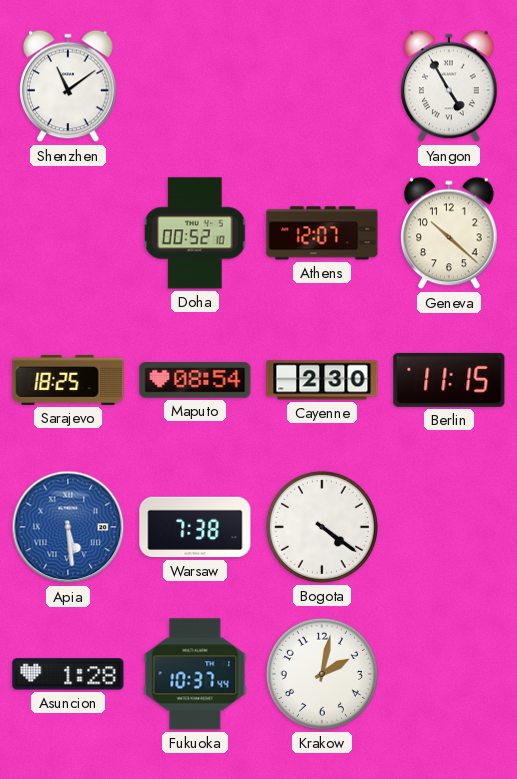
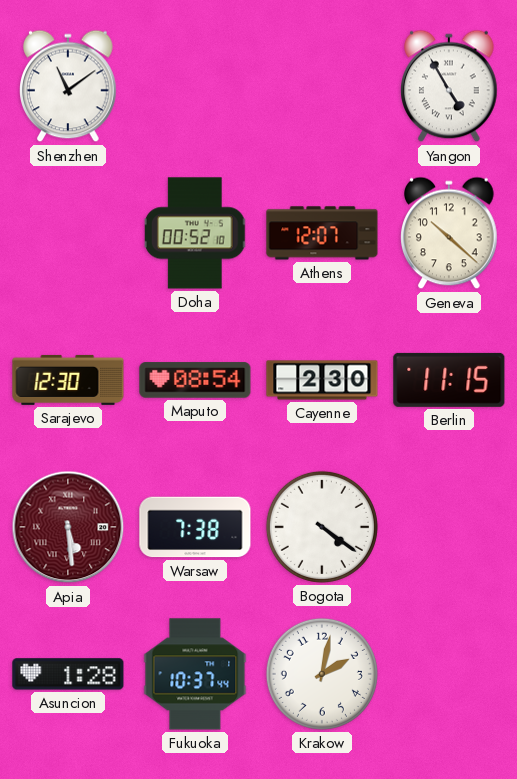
Sarajevo: 18:25 -> 12:30
Apia dial: blue -> burgundy
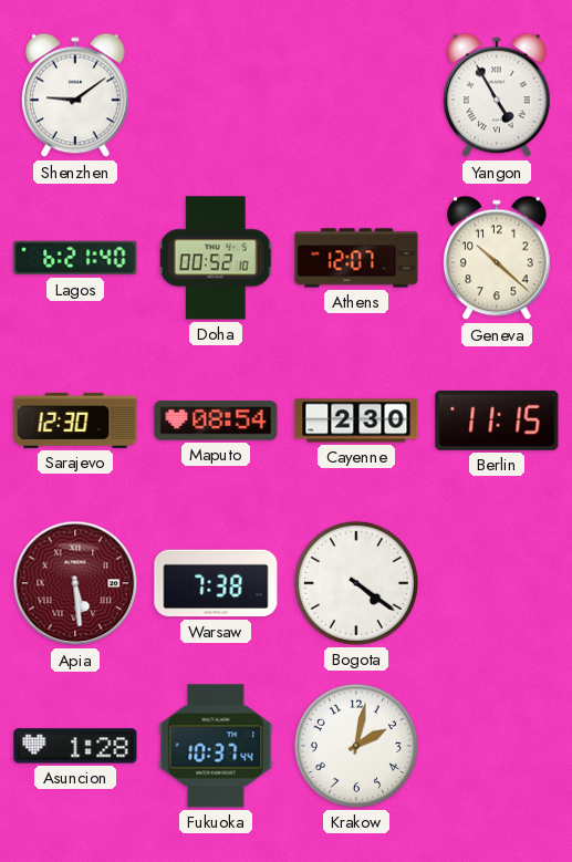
Shenzhen: 11:09 -> 9:09
Lagos: none -> 6:21
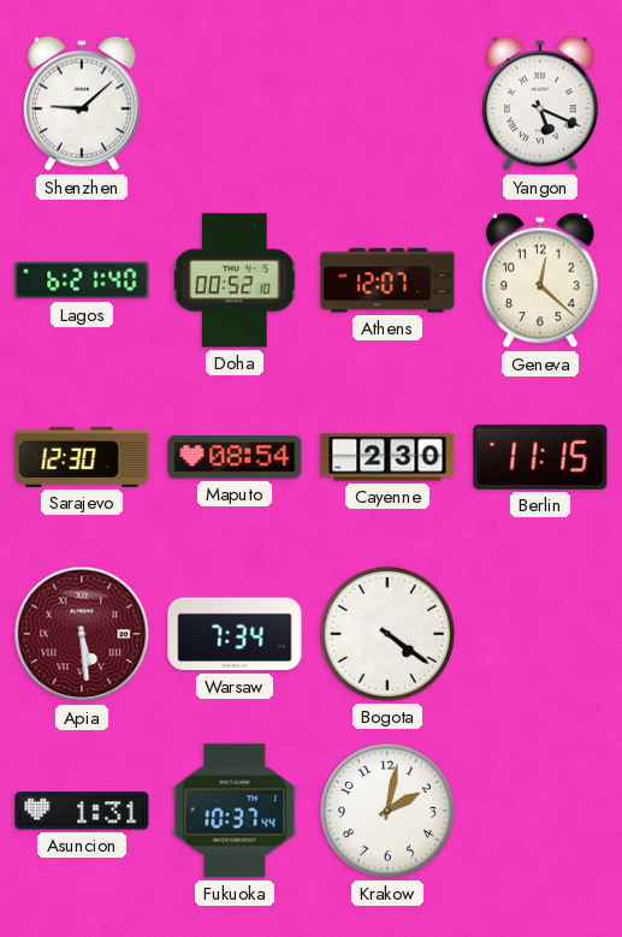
Shenzhen: 9:09 -> 9:08
Yangon: 4:55 -> 5:19
Geneva: 10:22 -> 12:22
Warsaw: 7:38 -> 7:34
Asuncion: 1:28 -> 1:31
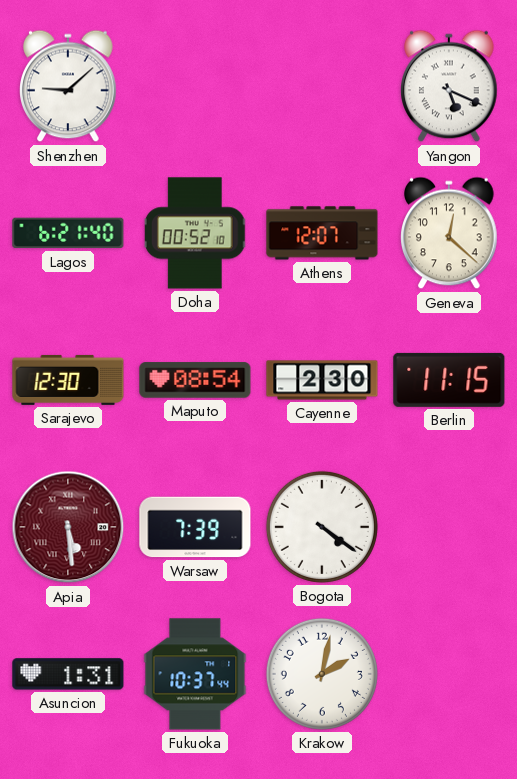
Warsaw: 7:34 -> 7:39
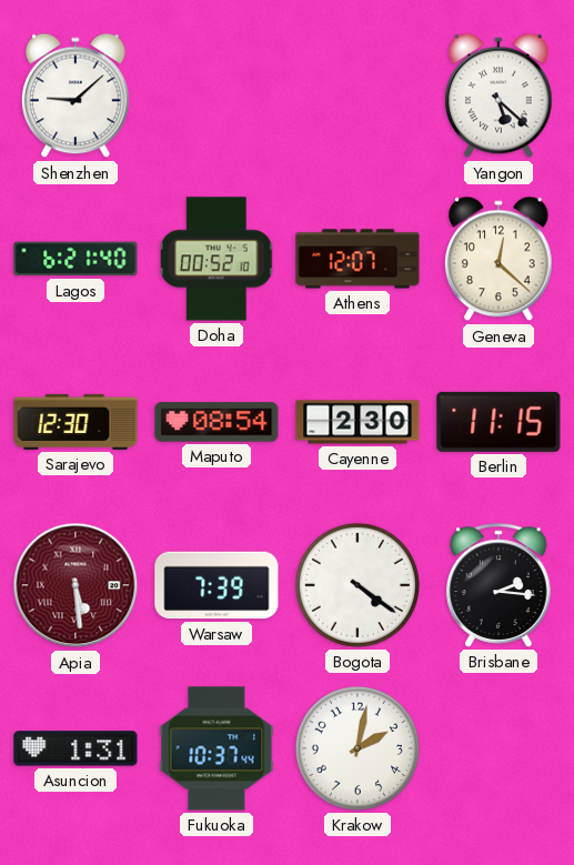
Yangon: 5:19 -> 5:22
Brisbane: none -> 2:16
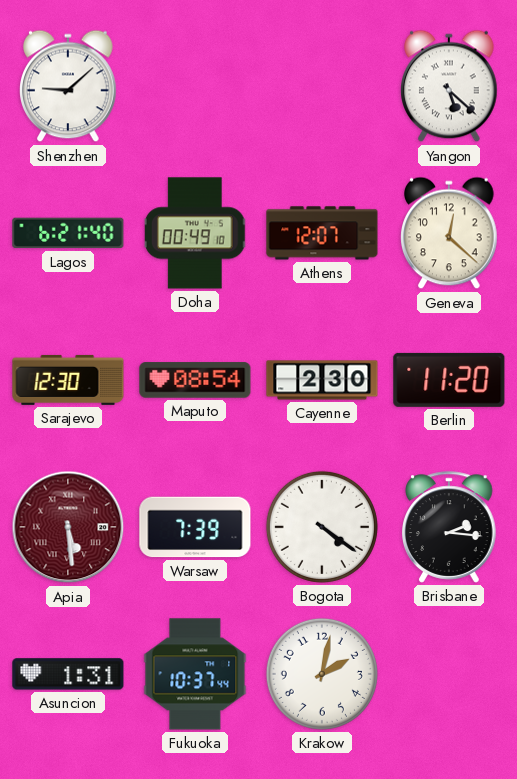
Doha: 00:52 -> 00:49
Berlin: 11:15 -> 11:20
